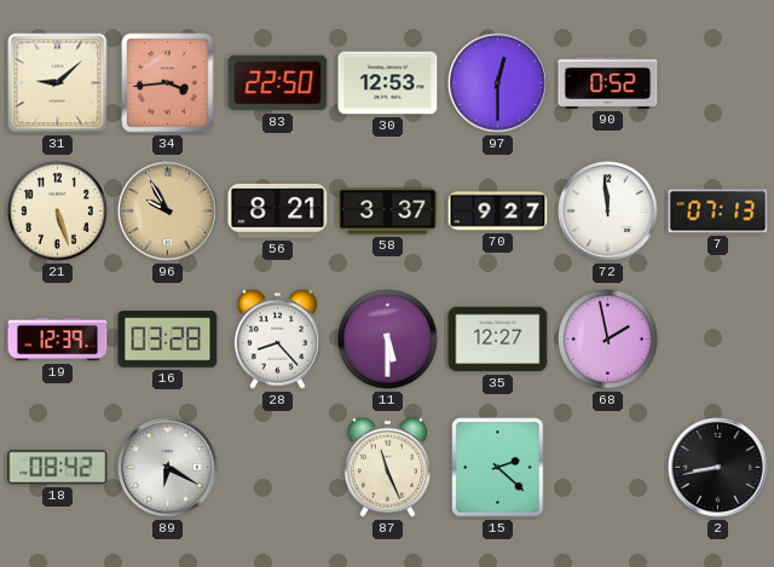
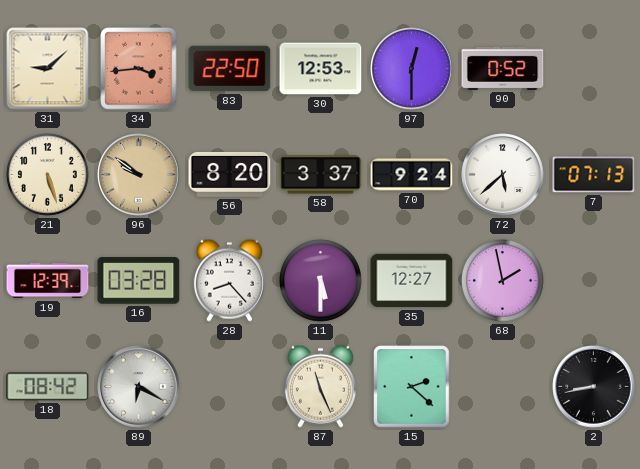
96: 9:55 -> 9:51
56: 8:21 -> 8:20
70: 9:27 -> 9:24
72: 11:59 -> 5:38
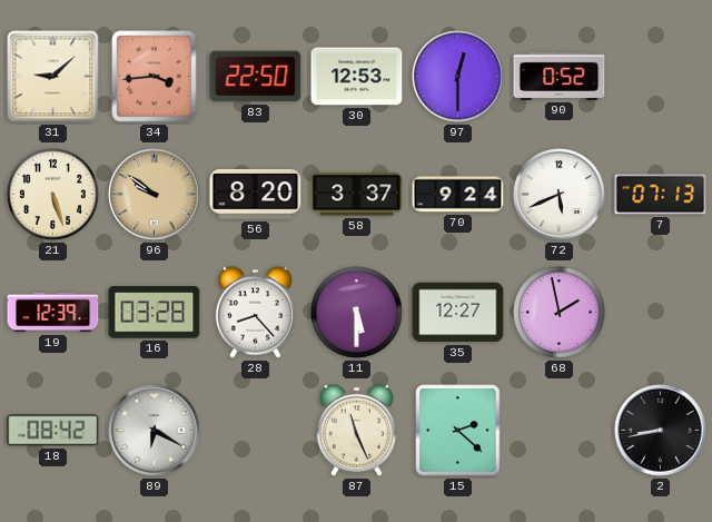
72: 5:38 -> 5:41
